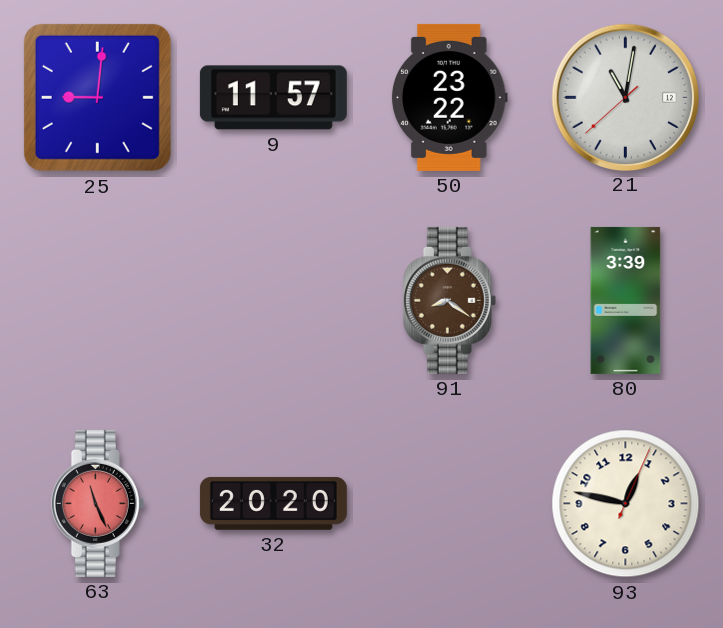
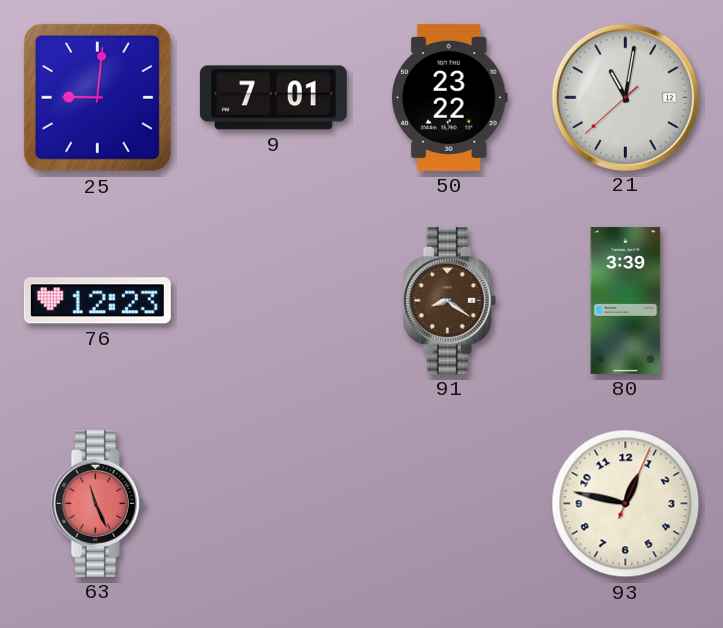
9: 11:57 -> 7:01
76: none -> 12:23
32: 20:20 -> none
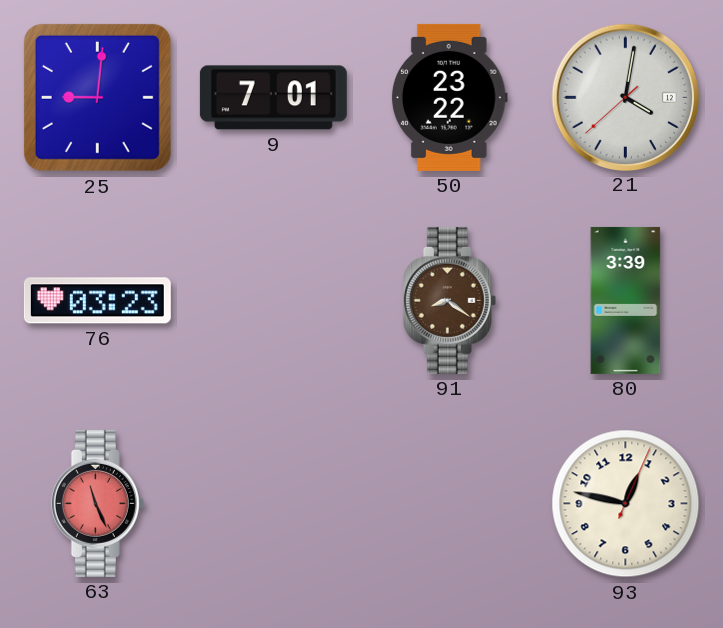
21: 11:01 -> 4:01
76: 12:23 -> 03:23
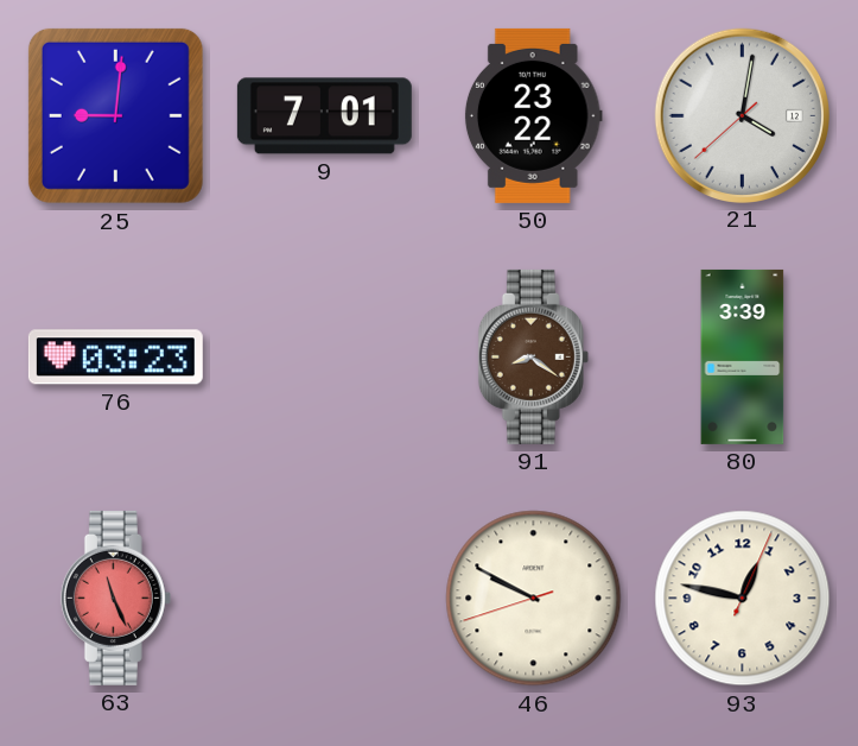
46: none -> 9:49
